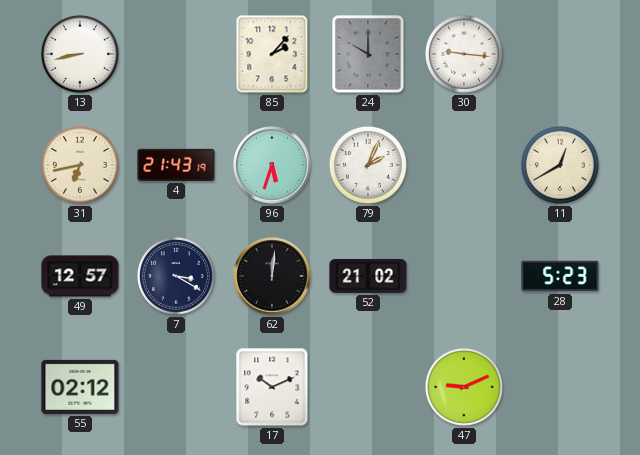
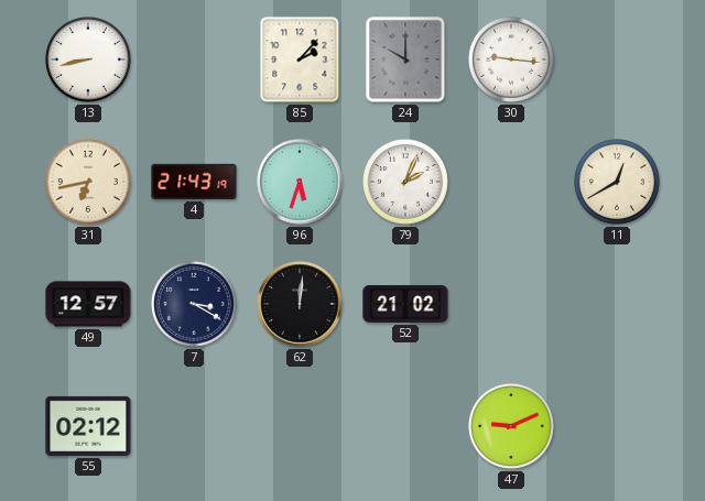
28: 5:23 -> none
17: 10:11 -> none
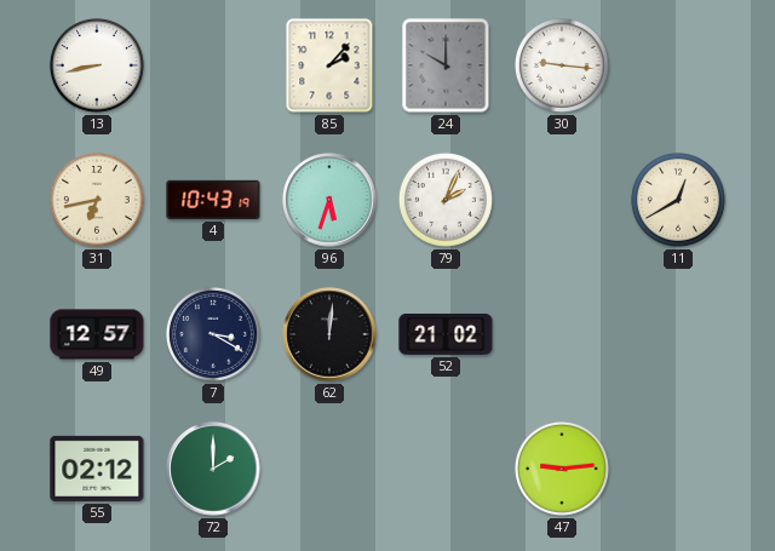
4: 21:43 -> 10:43
72: none -> 2:00
47: 9:11 -> 9:14
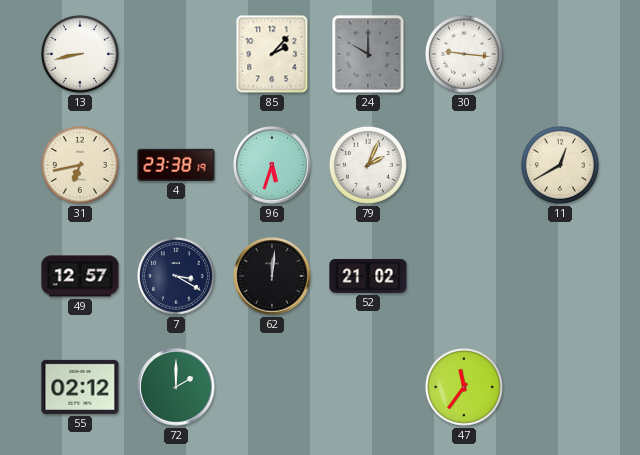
4: 10:43 -> 23:38
47: 9:14 -> 11:36
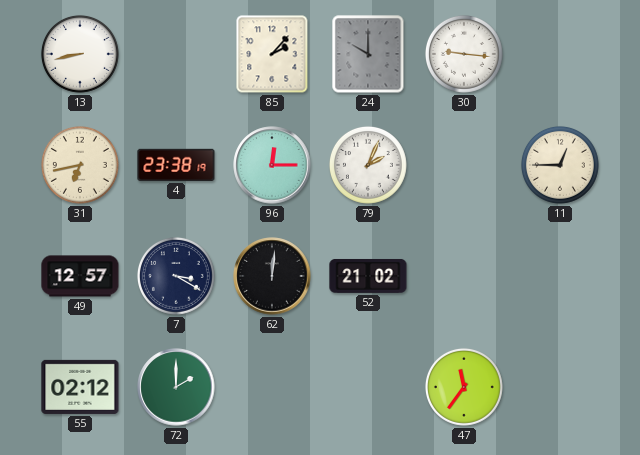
96: 5:33 -> 12:15
11: 12:40 -> 12:45
